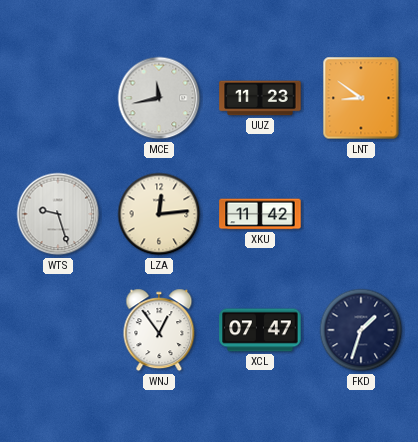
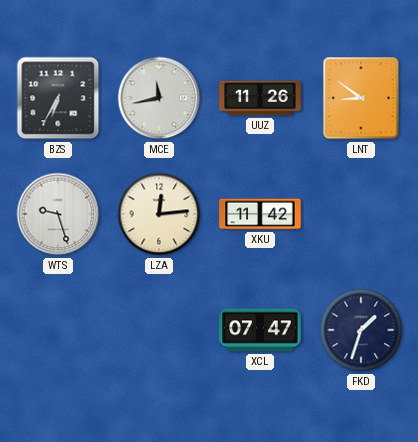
BZS: none -> 6:35
UUZ: 11:23 -> 11:26
WNJ: 12:54 -> none
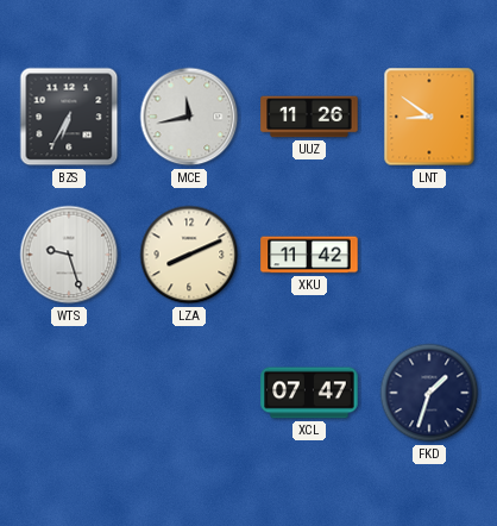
LZA: 12:14 -> 8:11
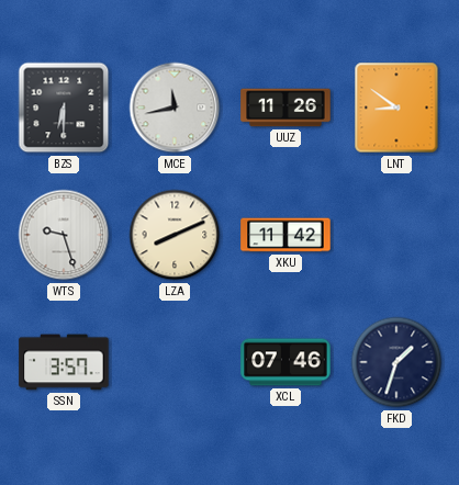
BZS: 6:35 -> 6:30
SSN: none -> 3:57
XCL: 07:47 -> 07:46
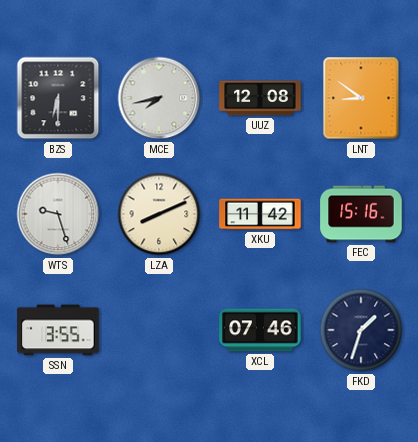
MCE: 11:43 -> 7:43
UUZ: 11:26 -> 12:08
FEC: none -> 15:16
SSN: 3:57 -> 3:55
